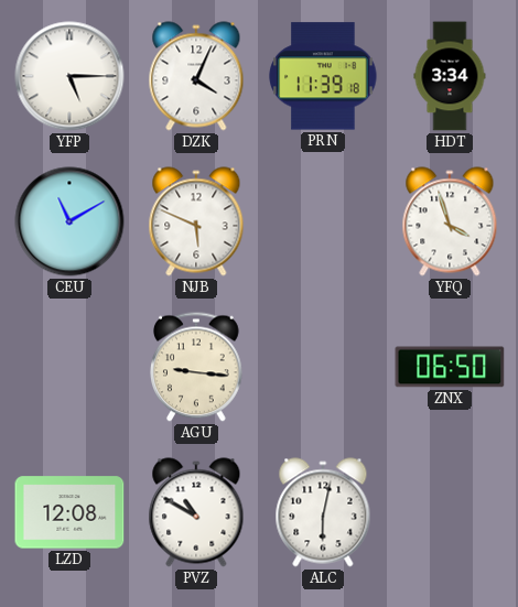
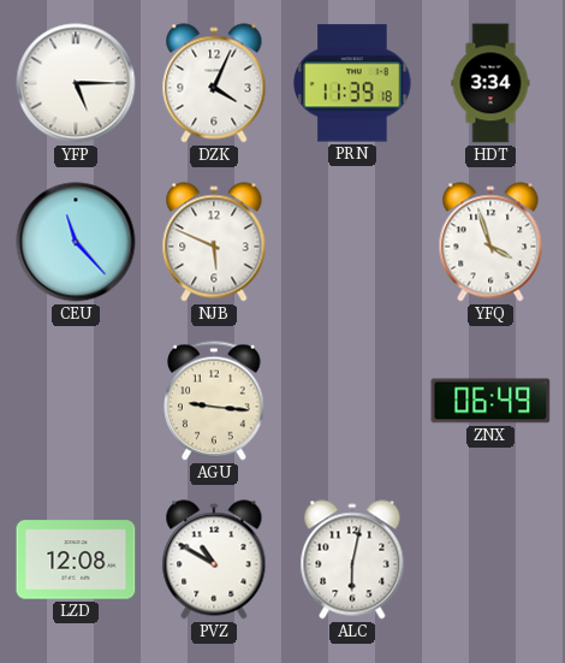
CEU: 11:10 -> 11:23
ZNX: 06:50 -> 06:49
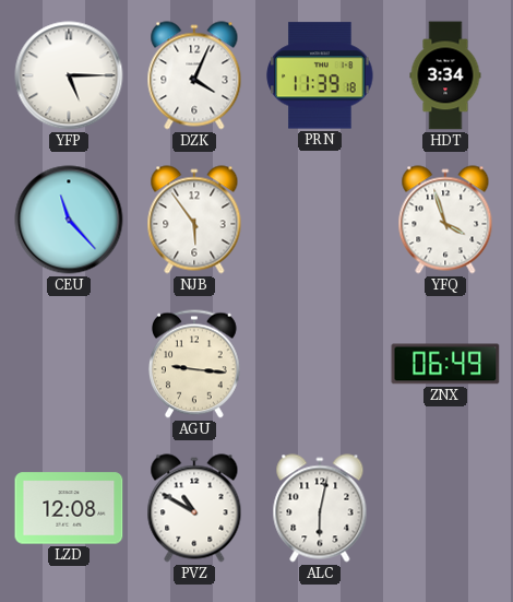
NJB: 5:49 -> 5:54
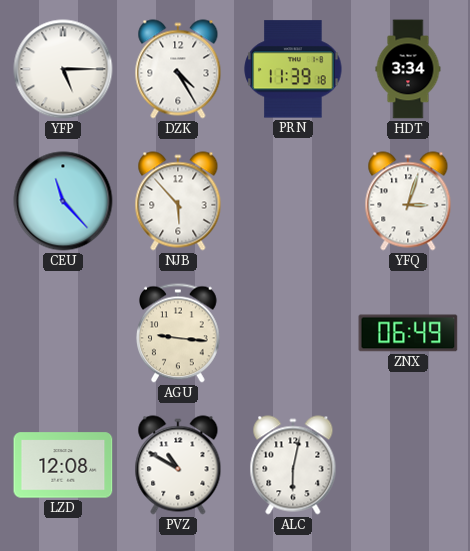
DZK: 4:04 -> 4:25
NJB: 5:54 -> 5:53
YFQ: 3:57 -> 3:03
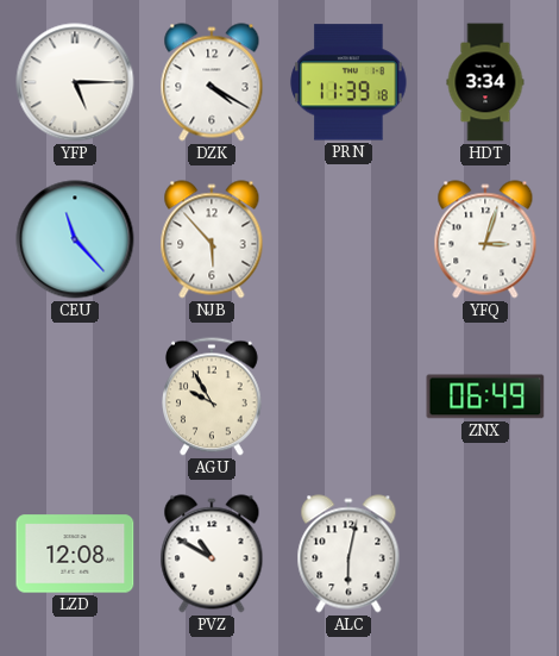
DZK: 4:25 -> 4:20
AGU: 9:16 -> 9:55
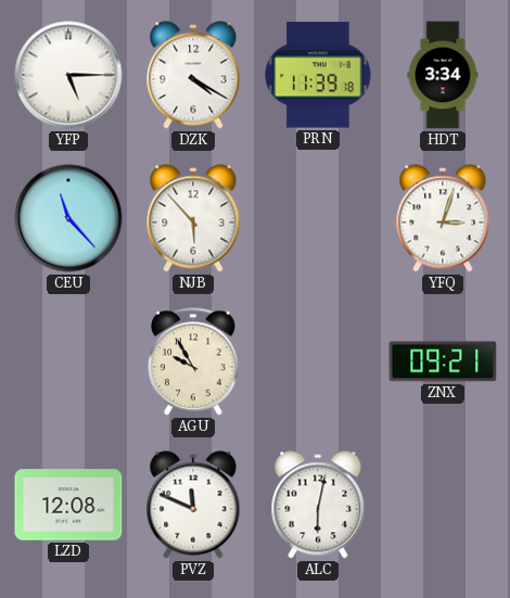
ZNX: 06:49 -> 09:21
PVZ: 10:50 -> 11:49
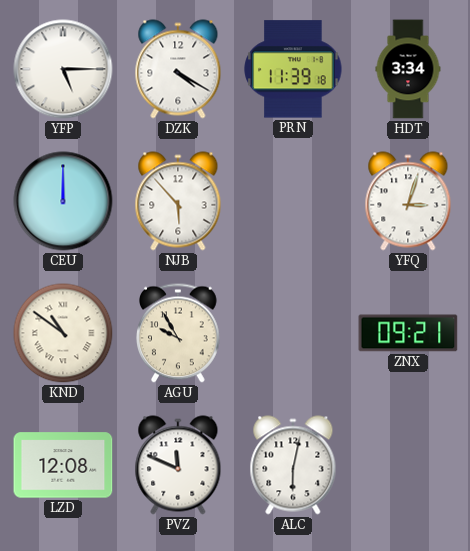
CEU: 11:23 -> 12:00
KND: none -> 10:51
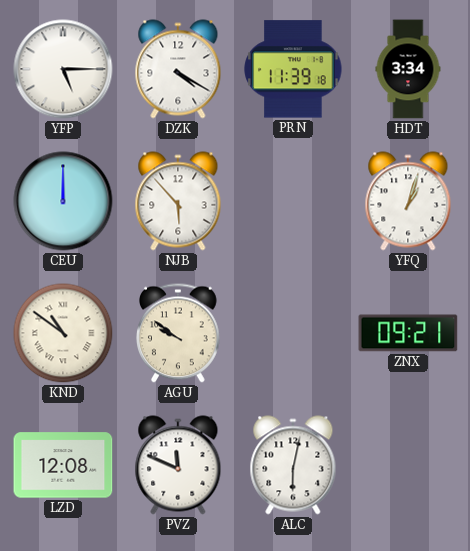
YFQ: 3:03 -> 1:03
AGU: 9:55 -> 9:51
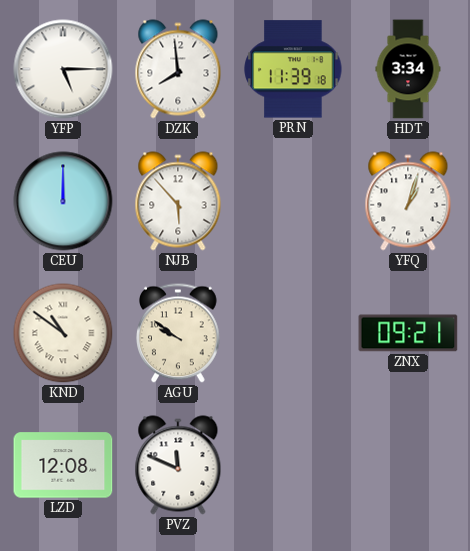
DZK: 4:20 -> 7:59
ALC: 6:02 -> none
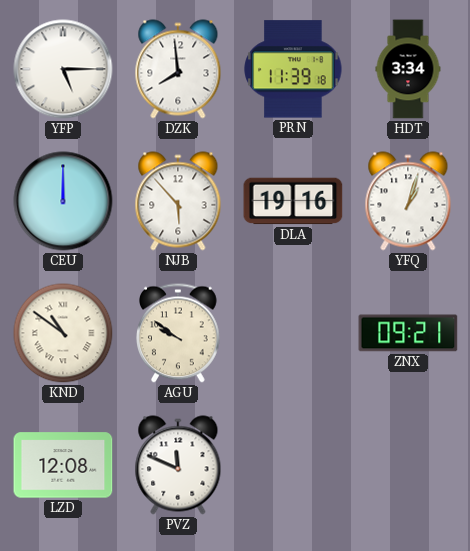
DLA: none -> 19:16
